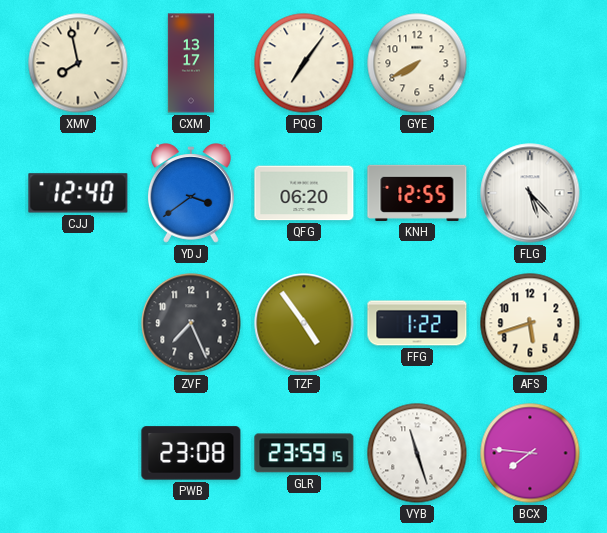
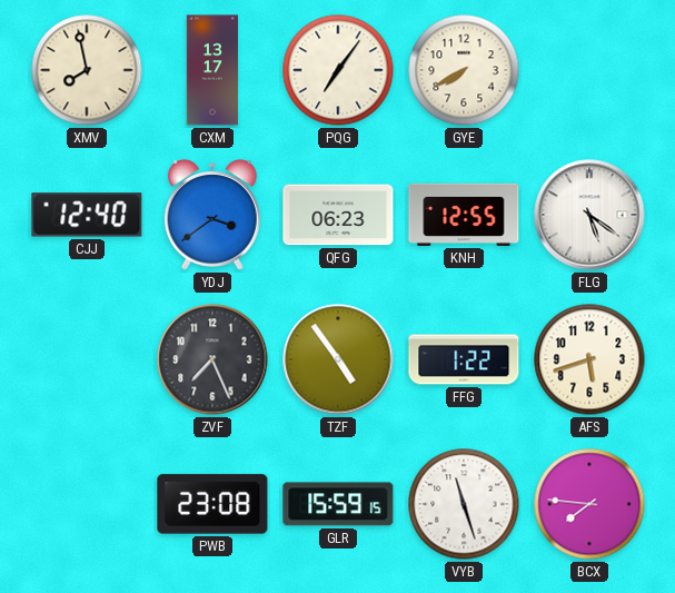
QFG: 06:20 -> 06:23
FLG: 5:23 -> 5:21
GLR: 23:59 -> 15:59
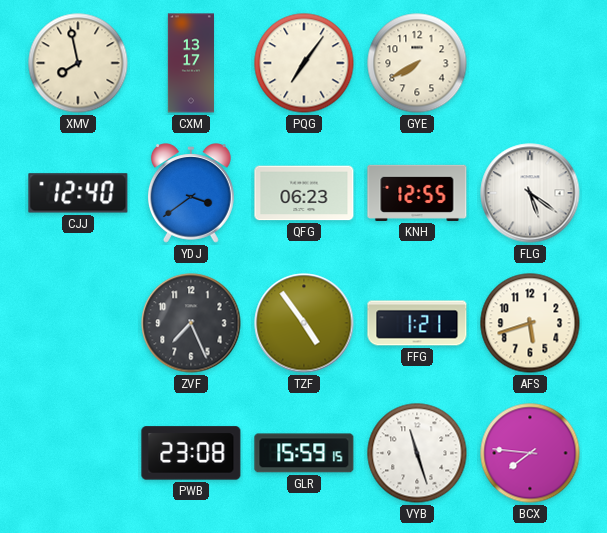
FFG: 1:22 -> 1:21
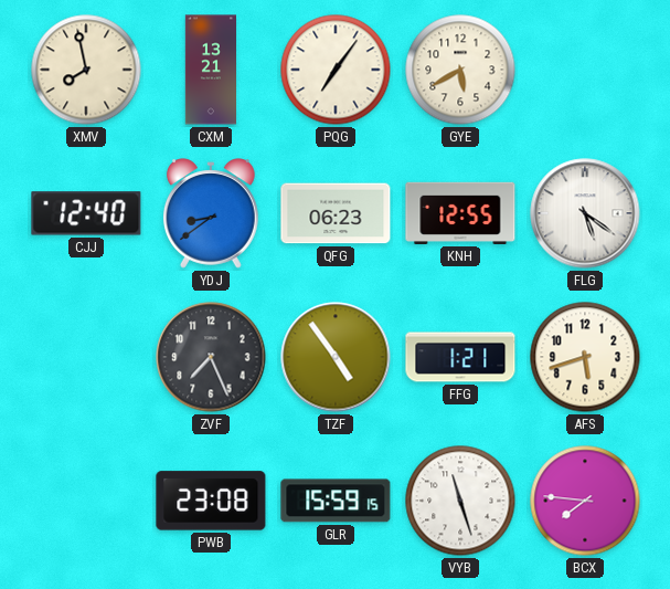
CXM: 13:17 -> 13:21
GYE: 7:40 -> 5:40
YDJ: 3:39 -> 8:39
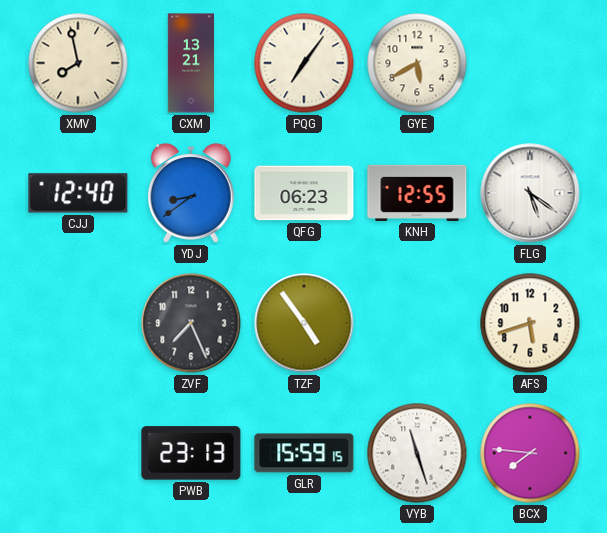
FFG: 1:21 -> none
PWB: 23:08 -> 23:13
